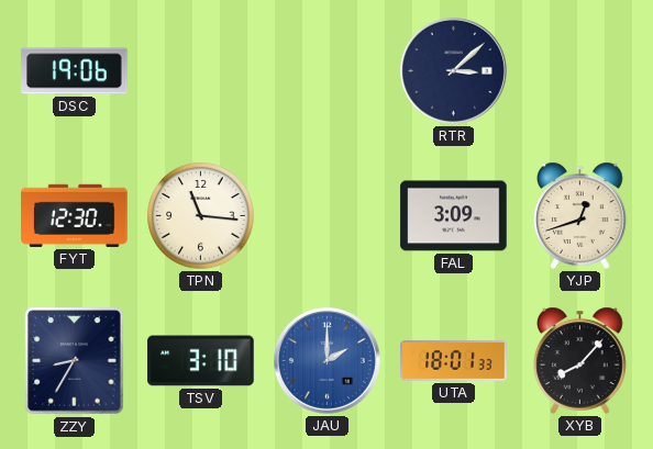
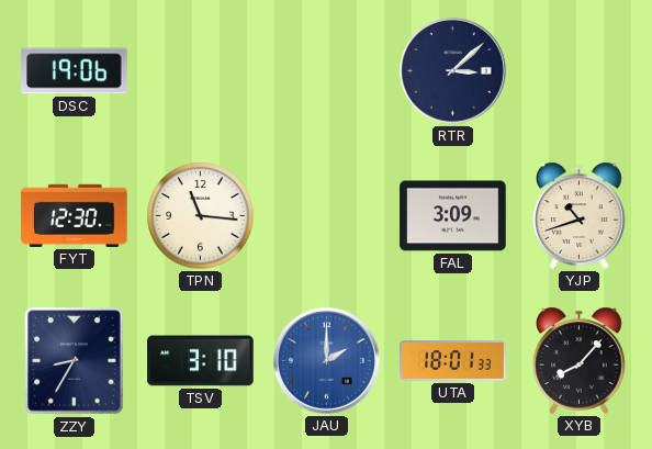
YJP: 12:42 -> 10:42
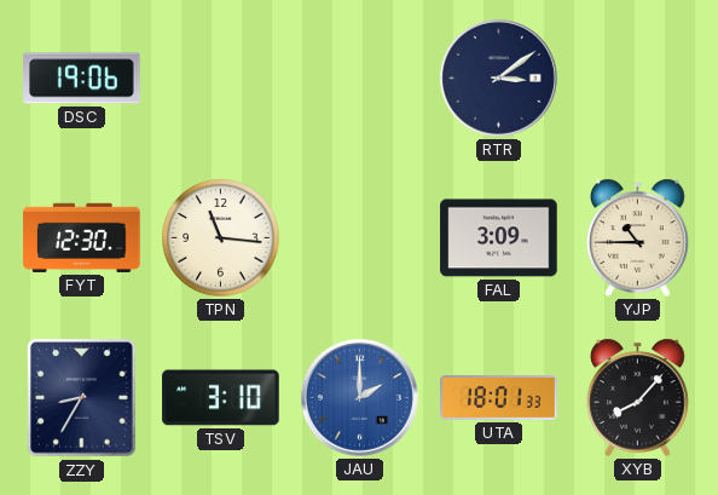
RTR: 3:08 -> 3:09
YJP: 10:42 -> 10:45
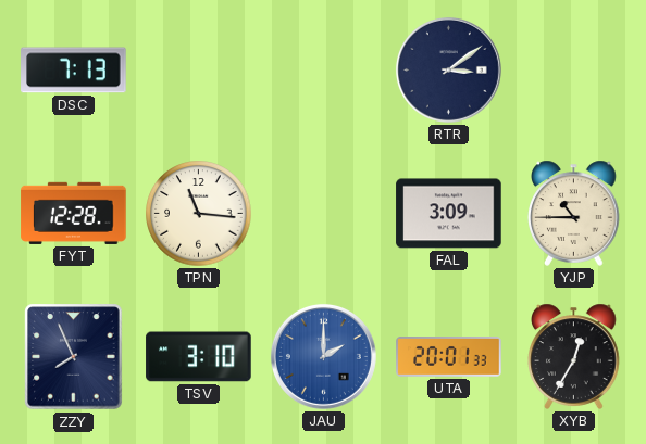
DSC: 19:06 -> 7:13
FYT: 12:30 -> 12:28
ZZY: 8:35 -> 7:56
UTA: 18:01 -> 20:01
XYB: 8:07 -> 12:35
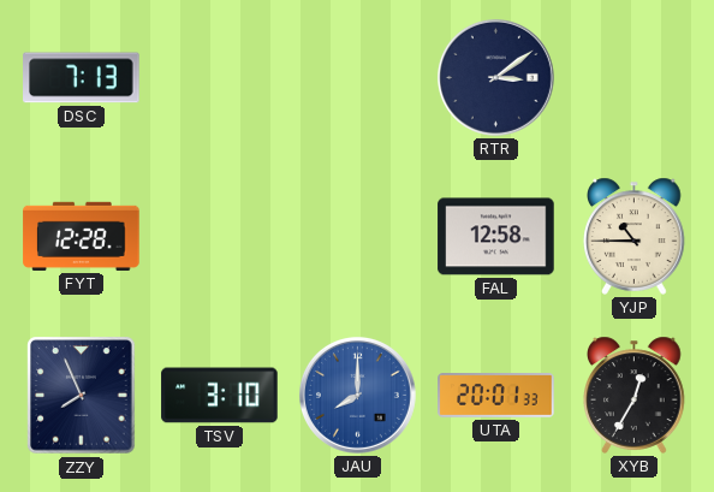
TPN: 11:16 -> none
FAL: 3:09 -> 12:58
JAU: 2:00 -> 8:00
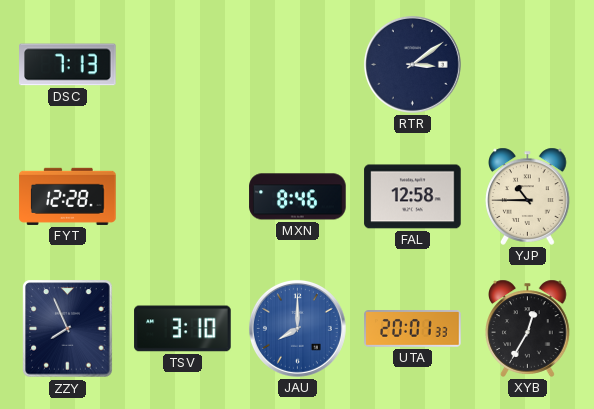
MXN: none -> 8:46
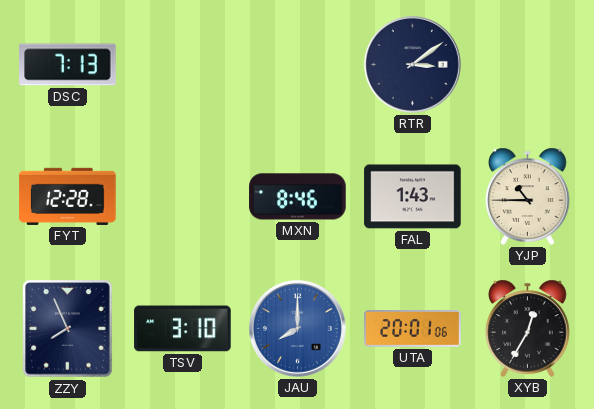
FAL: 12:58 -> 1:43
UTA: 20:01:33 -> 20:01:06
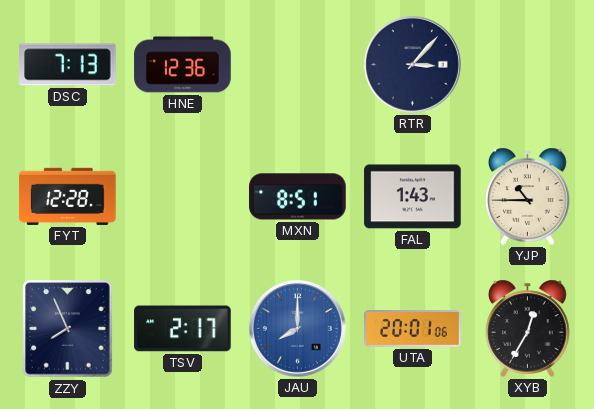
HNE: none -> 12:36
RTR: 3:09 -> 3:07
MXN: 8:46 -> 8:51
TSV: 3:10 -> 2:17
